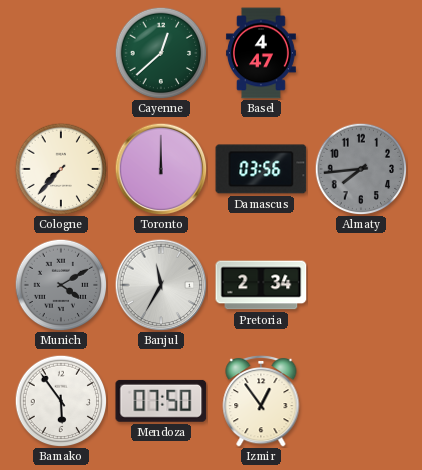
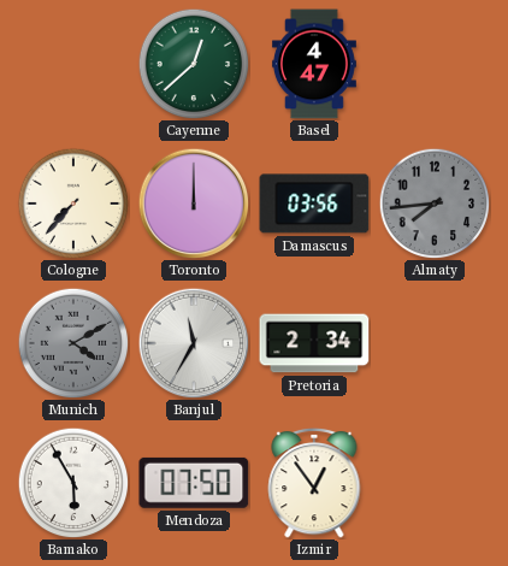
Bamako: 5:54 -> 5:55
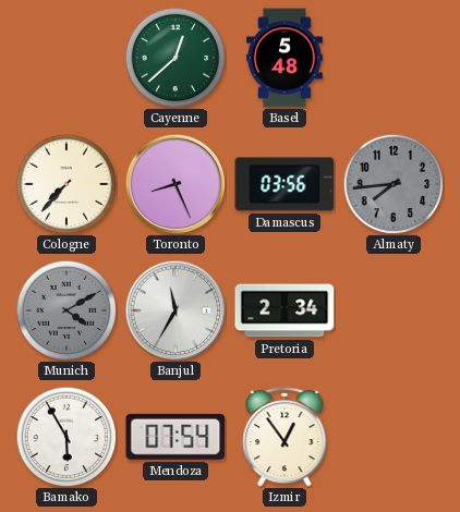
Basel: 4:47 -> 5:48
Toronto: 12:00 -> 8:26
Mendoza: 07:50 -> 07:54
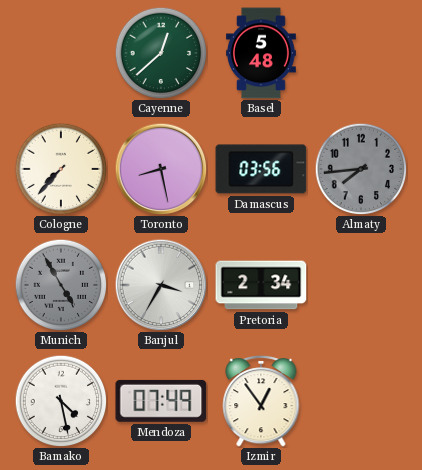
Toronto: 8:26 -> 8:28
Munich: 4:10 -> 4:55
Banjul: 11:35 -> 3:35
Bamako: 5:55 -> 4:28
Mendoza: 07:54 -> 07:49
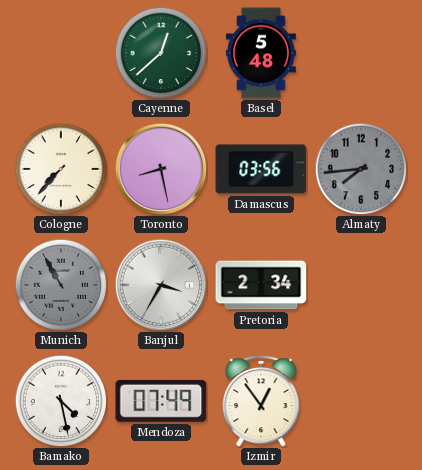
Munich: 4:55 -> 10:55
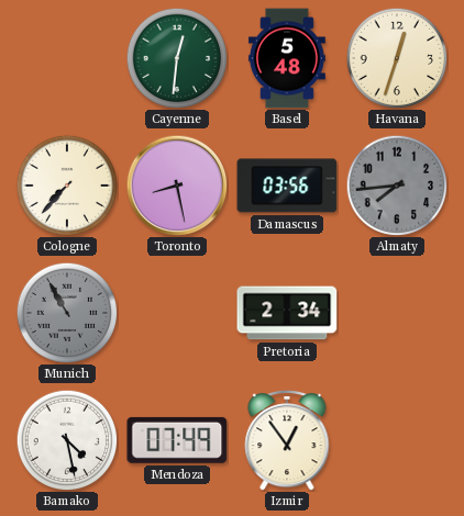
Cayenne: 12:38 -> 12:31
Havana: none -> 12:33
Banjul: 3:35 -> none
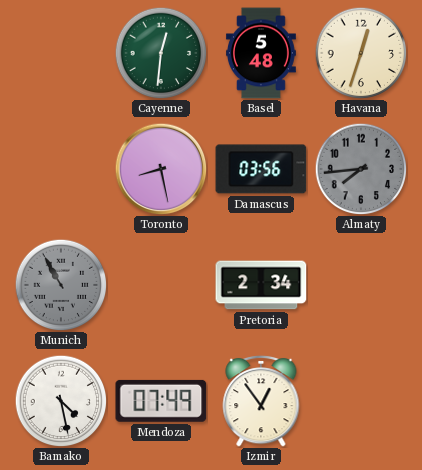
Cologne: 7:37 -> none
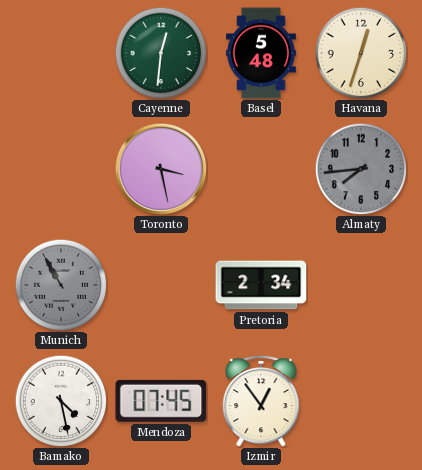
Toronto: 8:28 -> 3:28
Damascus: 03:56 -> none
Mendoza: 07:49 -> 07:45
